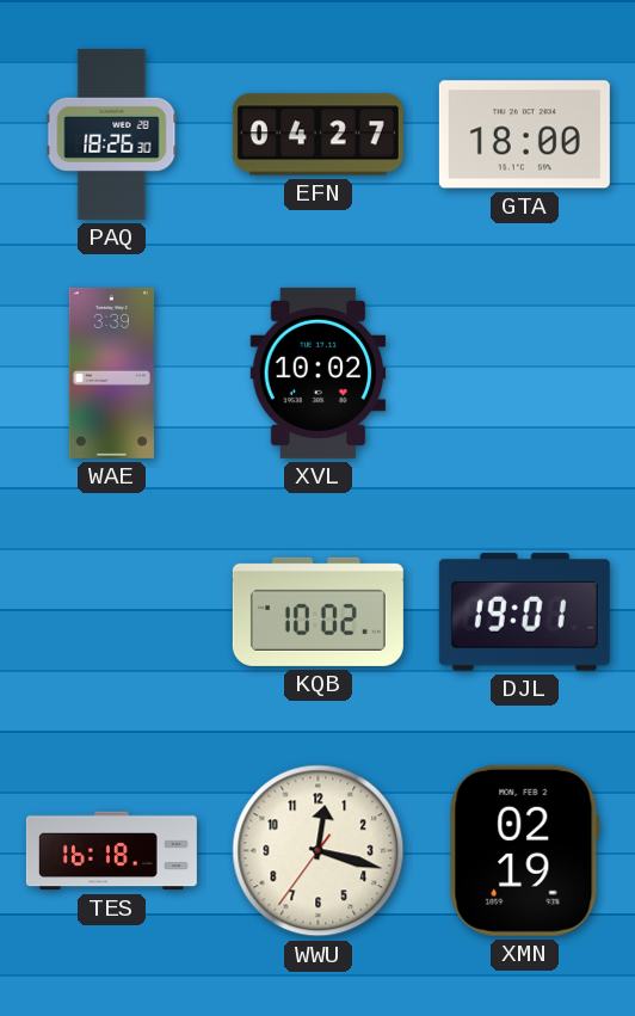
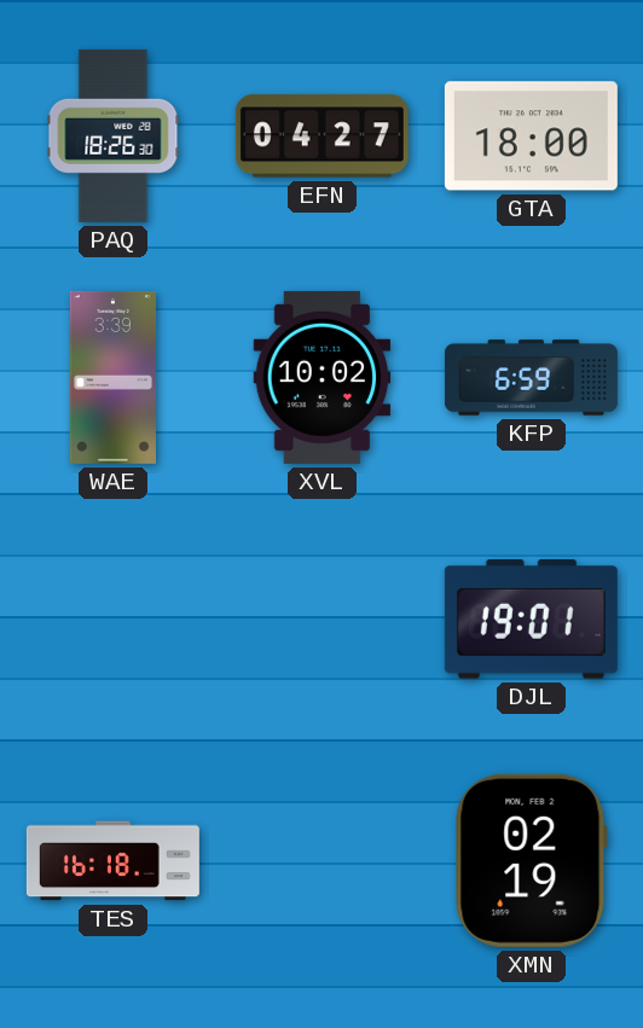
KFP: none -> 6:59
KQB: 10:02 -> none
WWU: 12:17 -> none
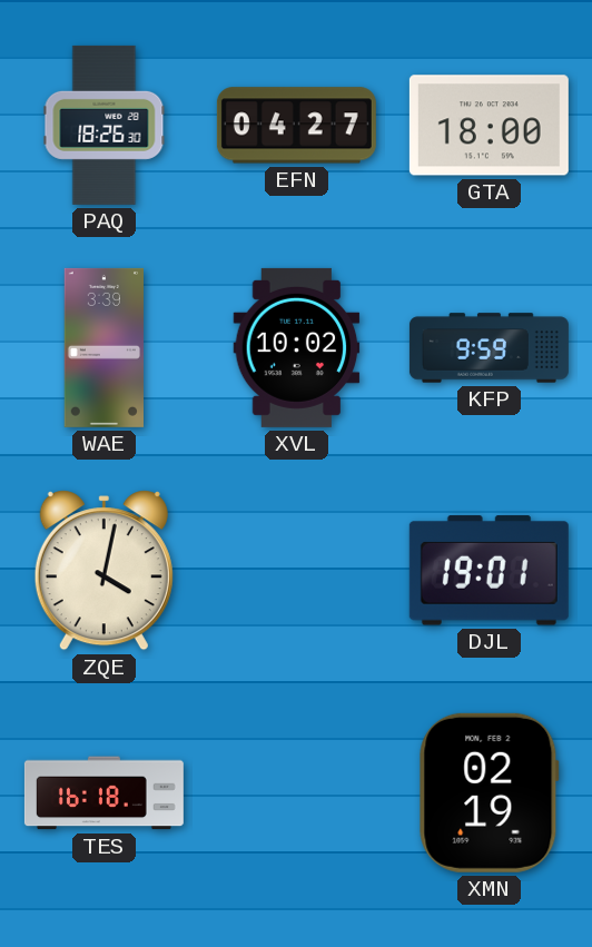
KFP: 6:59 -> 9:59
ZQE: none -> 4:02
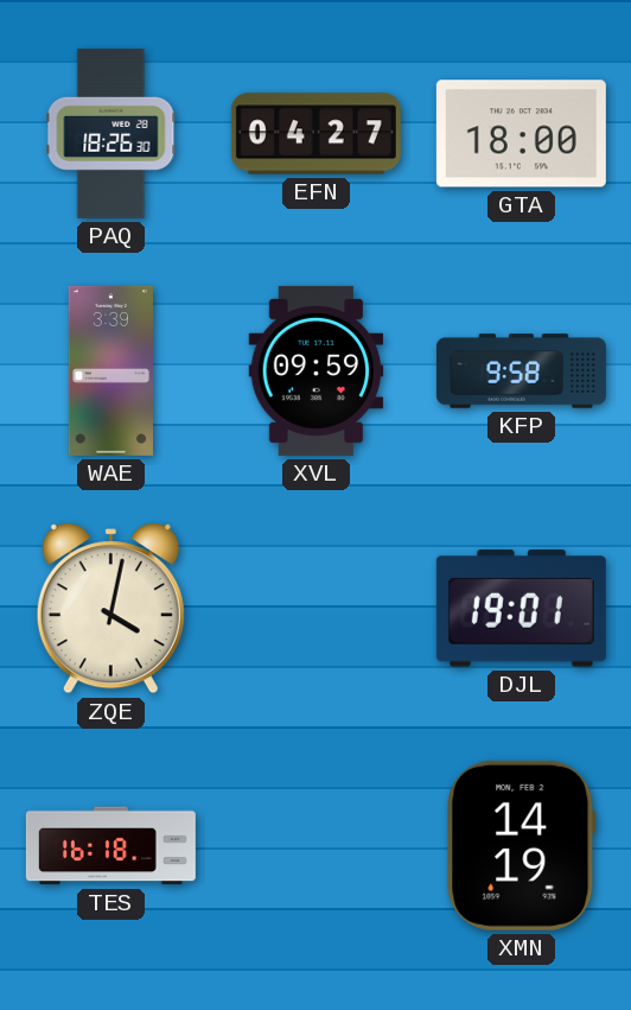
XVL: 10:02 -> 09:59
KFP: 9:59 -> 9:58
XMN: 02:19 -> 14:19
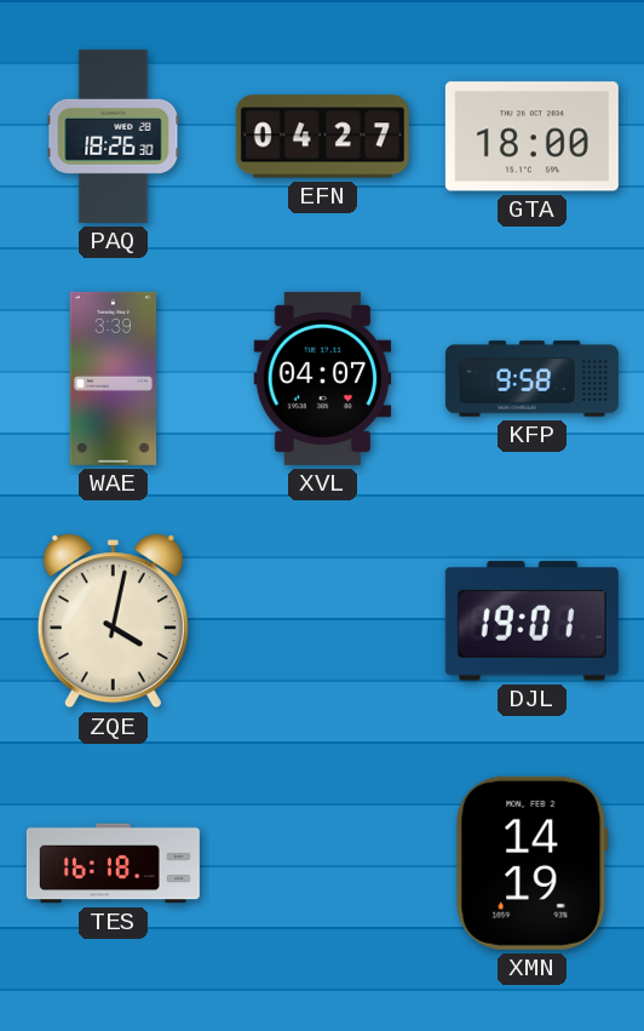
XVL: 09:59 -> 04:07
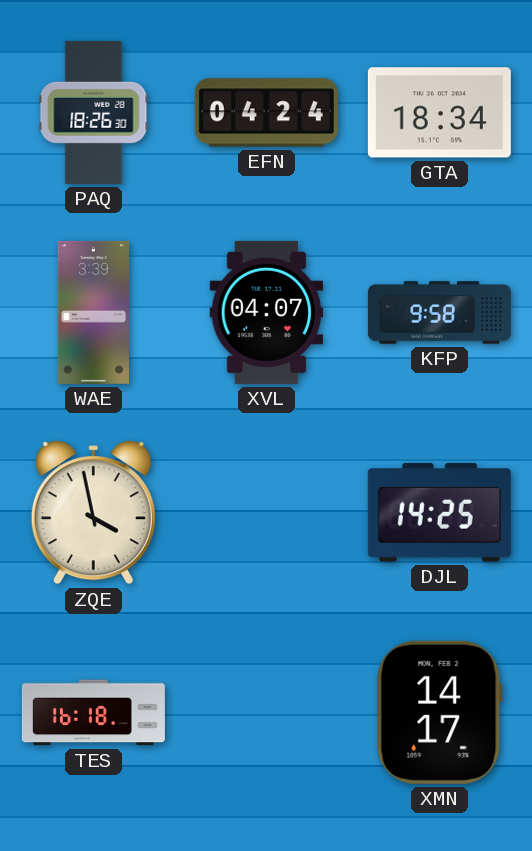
EFN: 04:27 -> 04:24
GTA: 18:00 -> 18:34
ZQE: 4:02 -> 3:58
DJL: 19:01 -> 14:25
XMN: 14:19 -> 14:17
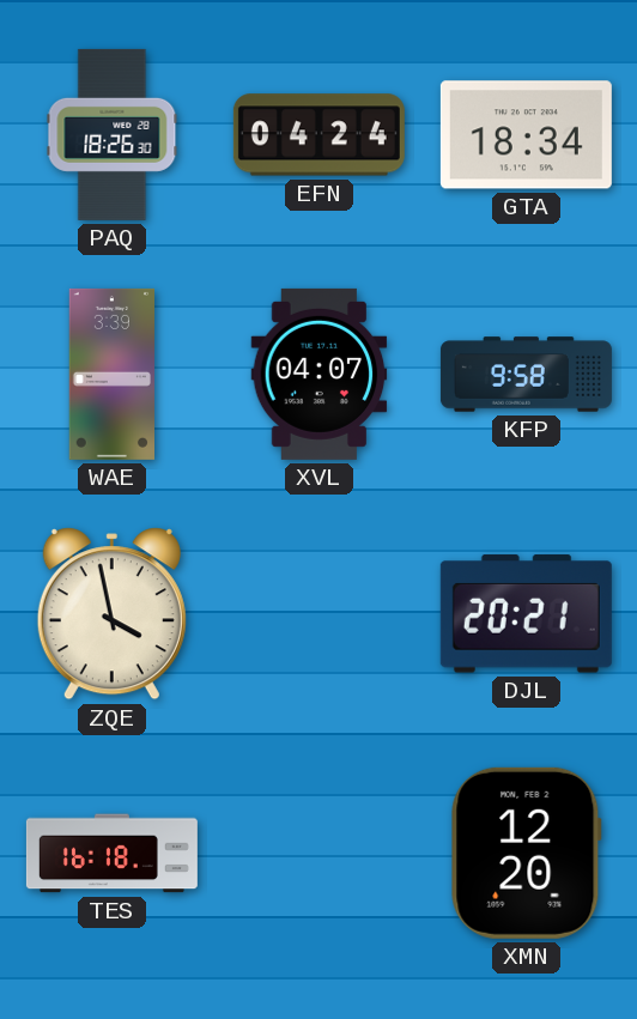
DJL: 14:25 -> 20:21
XMN: 14:17 -> 12:20
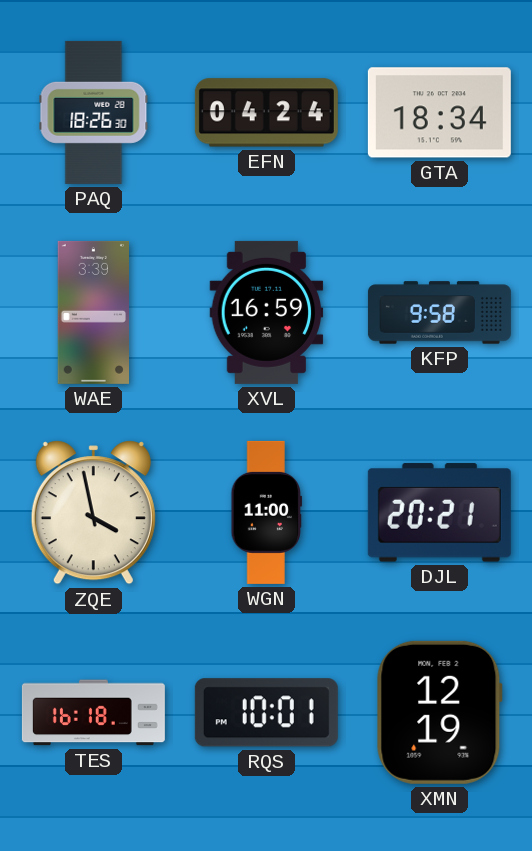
XVL: 04:07 -> 16:59
WGN: none -> 11:00
RQS: none -> 10:01
XMN: 12:20 -> 12:19
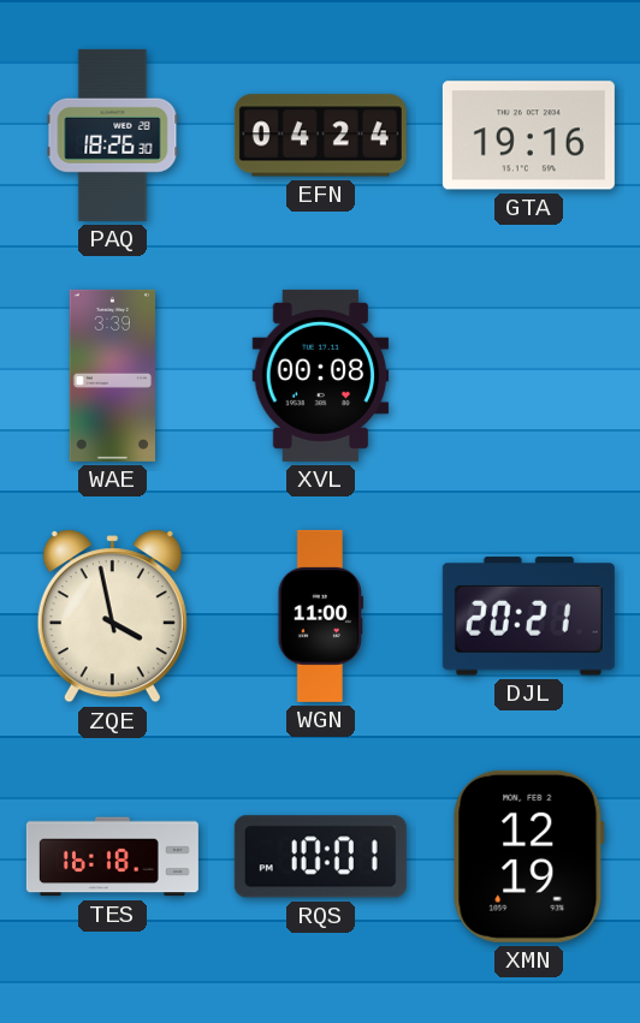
GTA: 18:34 -> 19:16
XVL: 16:59 -> 00:08
KFP: 9:58 -> none
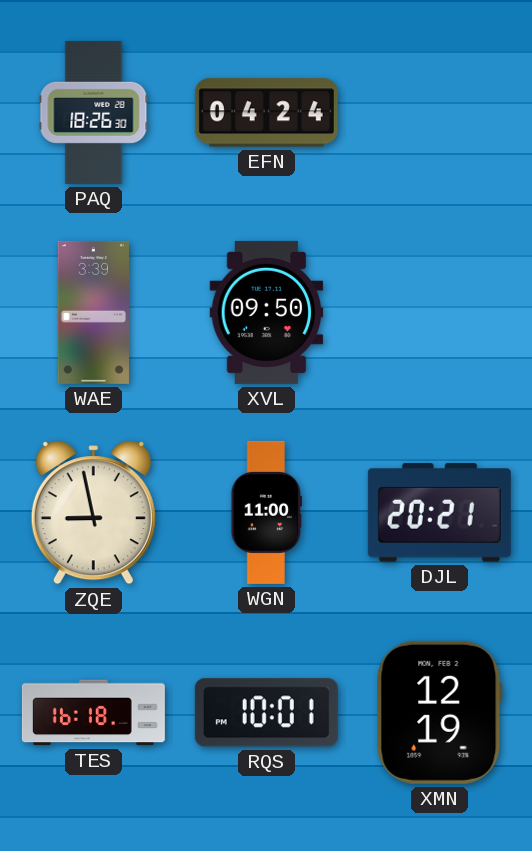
GTA: 19:16 -> none
XVL: 00:08 -> 09:50
ZQE: 3:58 -> 8:58
